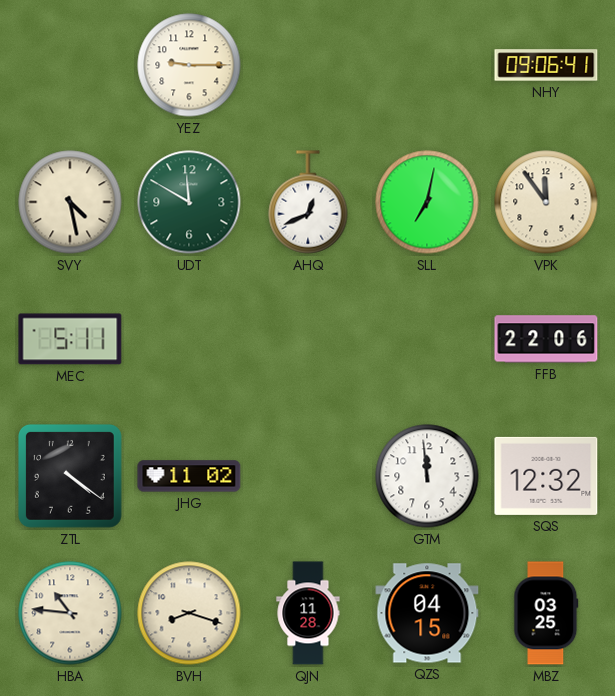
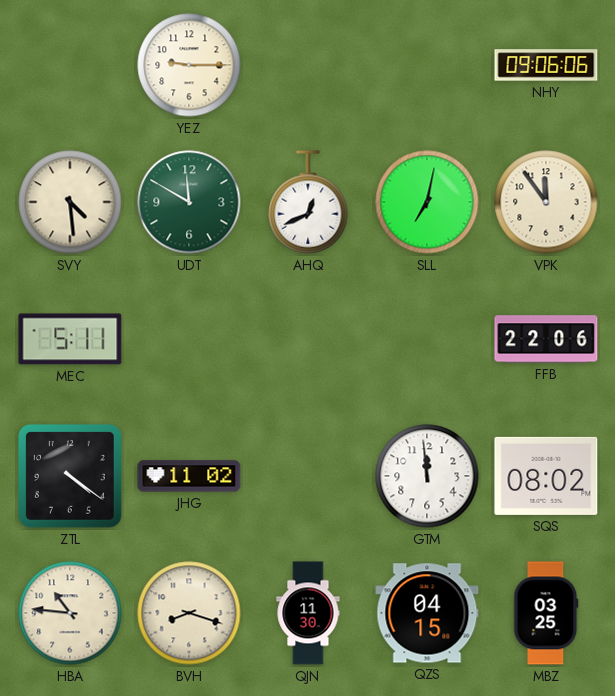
NHY: 09:06:41 -> 09:06:06
SVY: 4:28 -> 4:29
SQS: 12:32 -> 08:02
QJN: 11:28 -> 11:30
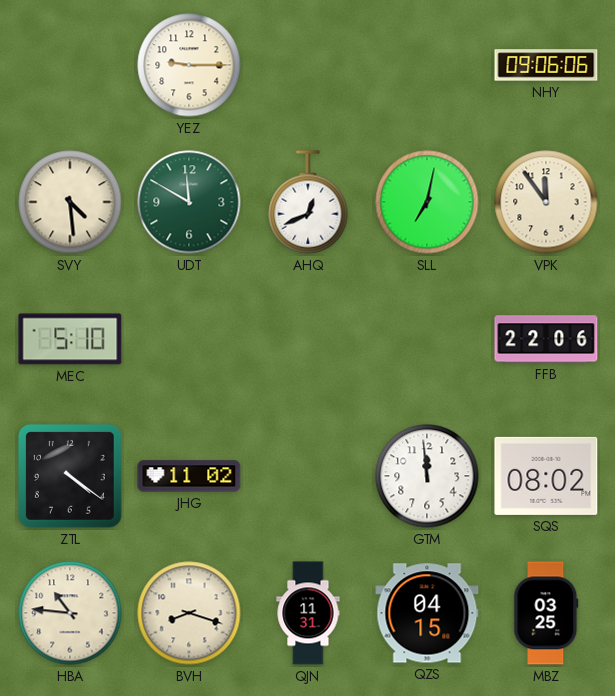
MEC: 5:11 -> 5:10
QJN: 11:30 -> 11:31
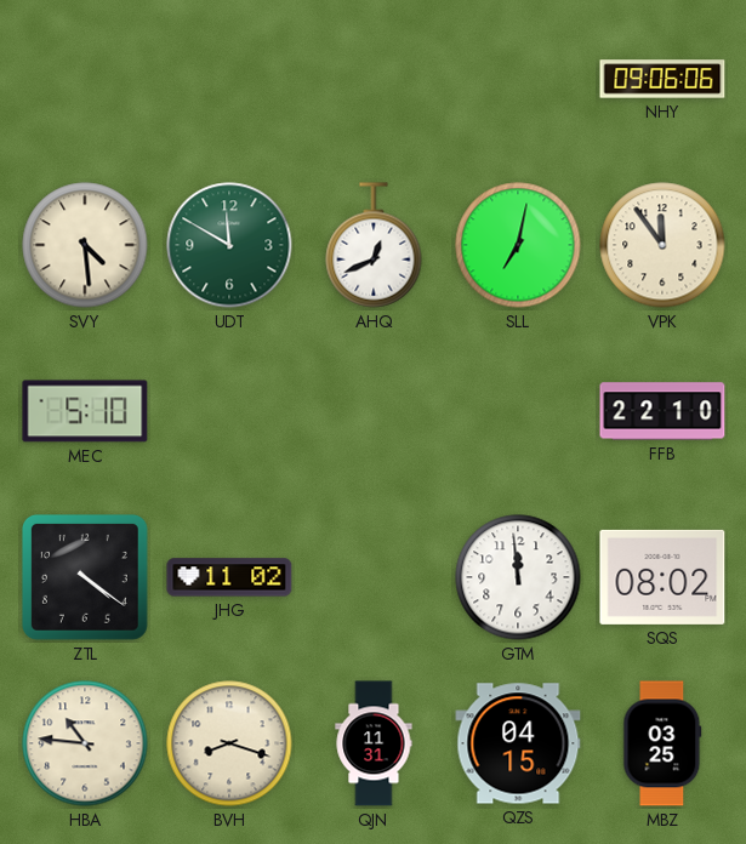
YEZ: 9:15 -> none
FFB: 22:06 -> 22:10
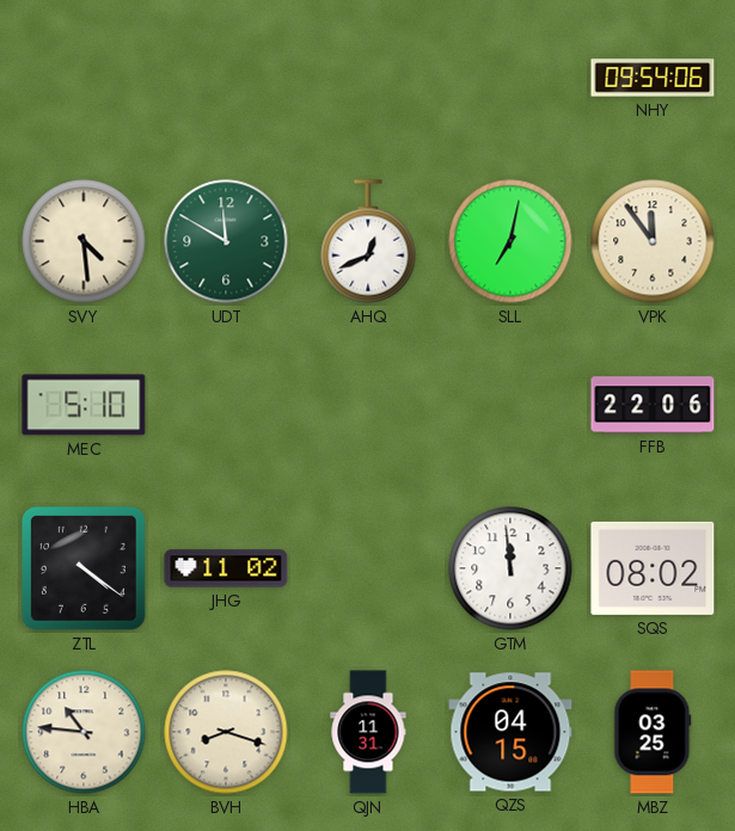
NHY: 09:06 -> 09:54
FFB: 22:10 -> 22:06
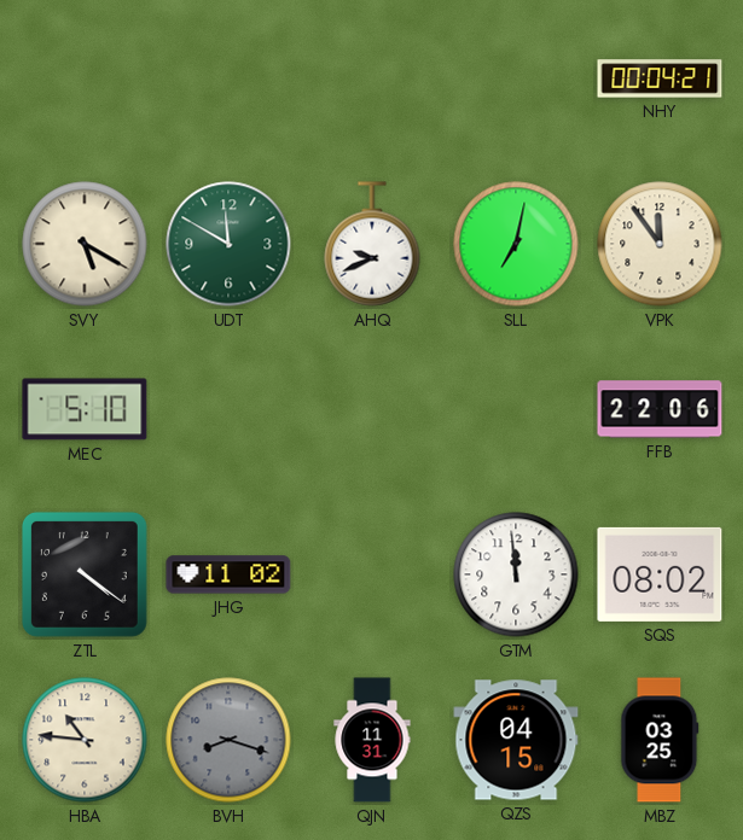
NHY: 09:54 -> 00:04
SVY: 4:29 -> 5:20
AHQ: 12:41 -> 9:41
BVH dial: cream -> grey
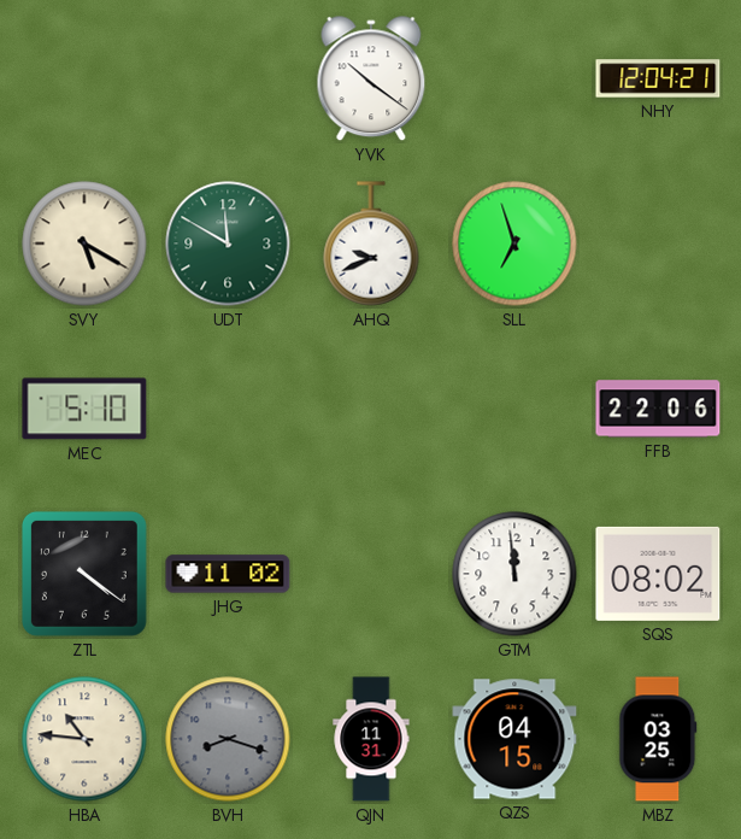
YVK: none -> 10:21
NHY: 00:04 -> 12:04
SLL: 7:02 -> 6:57
VPK: 11:54 -> none
